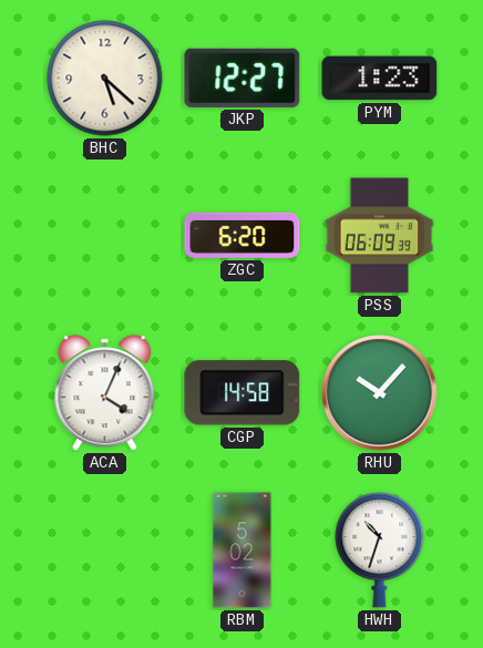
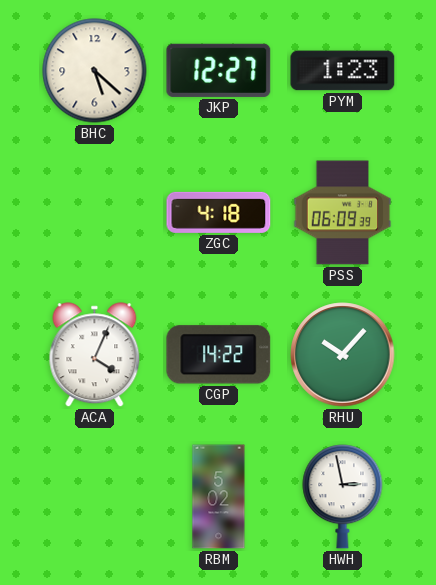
ZGC: 6:20 -> 4:18
CGP: 14:58 -> 14:22
HWH: 10:33 -> 2:58
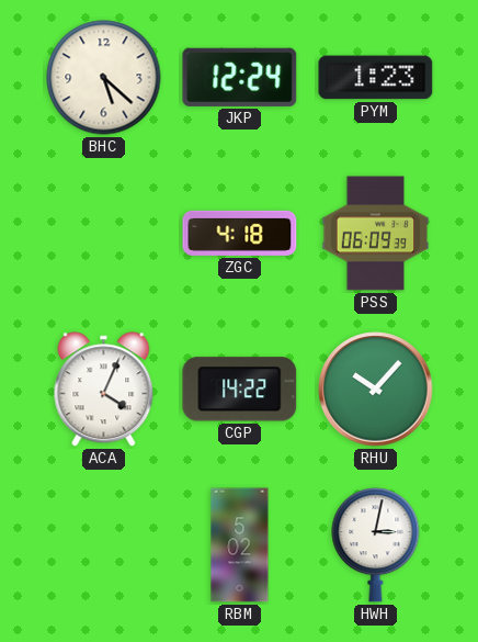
JKP: 12:27 -> 12:24
HWH: 2:58 -> 3:02
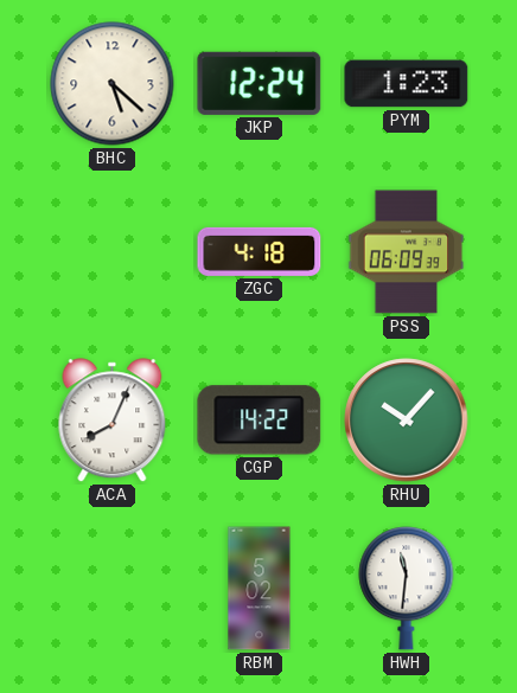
ACA: 4:04 -> 8:04
HWH: 3:02 -> 11:31
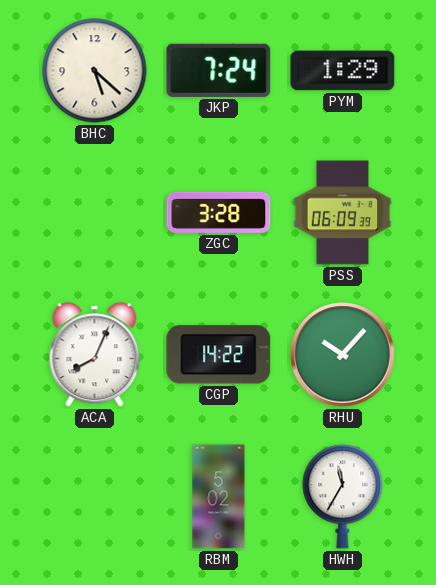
JKP: 12:24 -> 7:24
PYM: 1:23 -> 1:29
ZGC: 4:18 -> 3:28
HWH: 11:31 -> 11:35
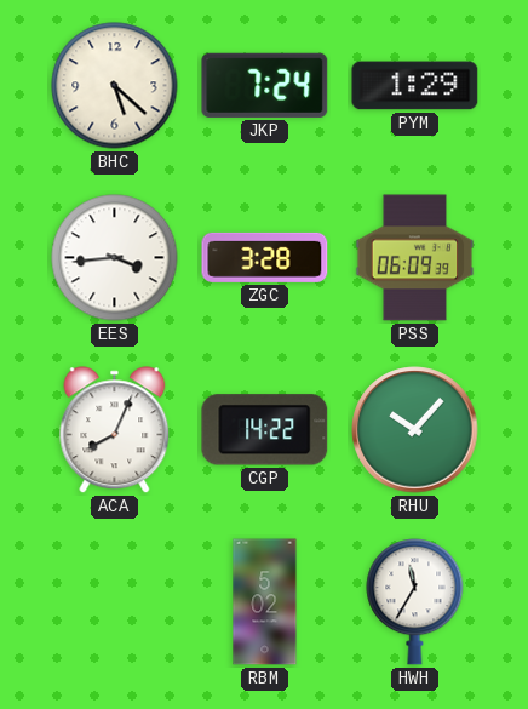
EES: none -> 3:44
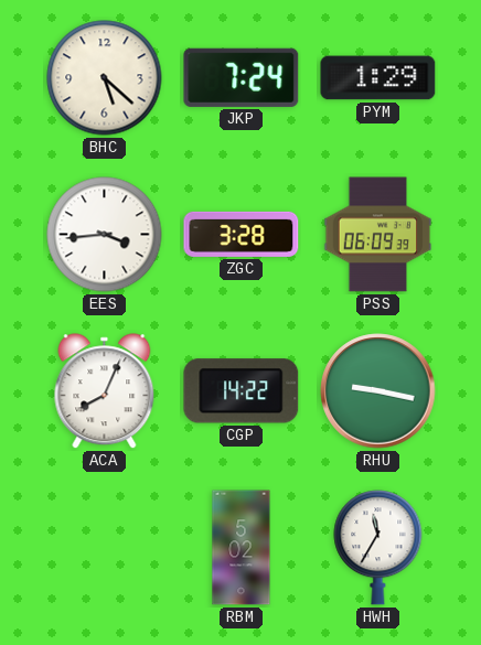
RHU: 10:07 -> 9:17
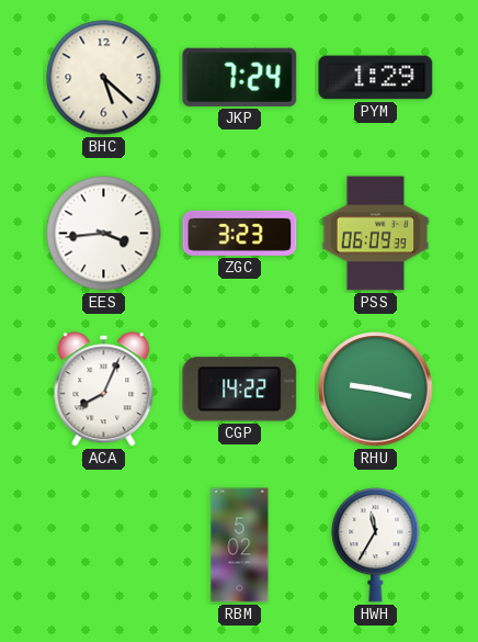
ZGC: 3:28 -> 3:23
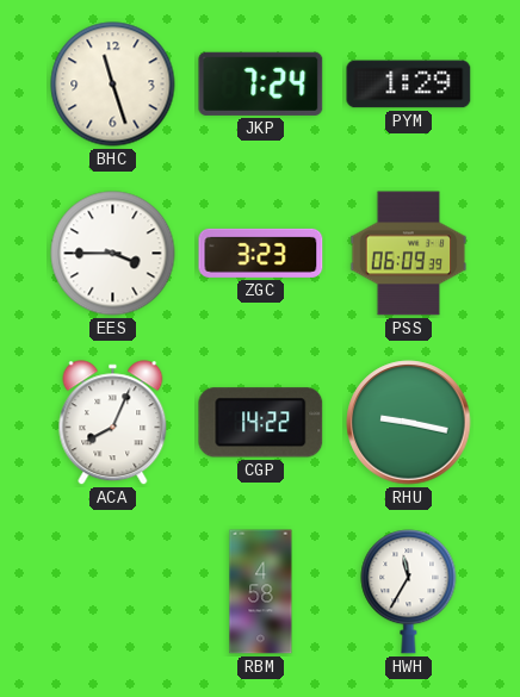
BHC: 5:22 -> 11:27
EES: 3:44 -> 3:45
RBM: 5:02 -> 4:58
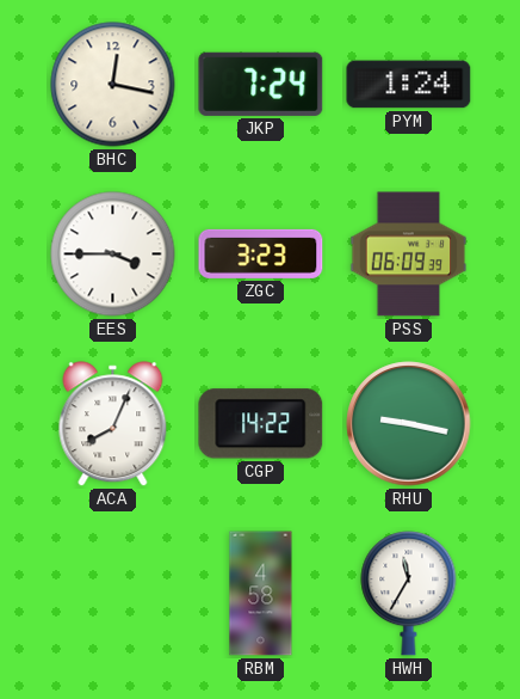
BHC: 11:27 -> 12:17
PYM: 1:29 -> 1:24
